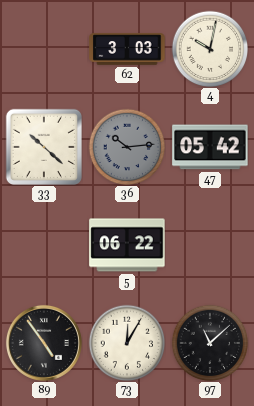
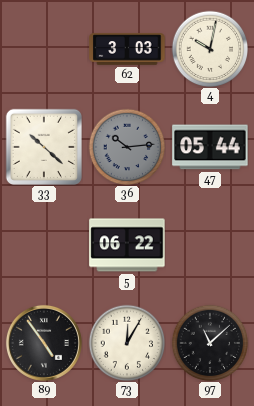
47: 05:42 -> 05:44
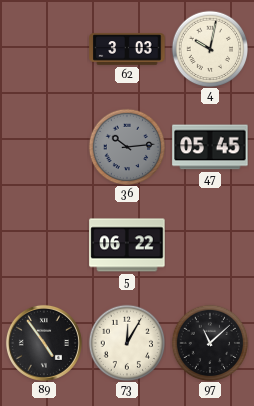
33: 10:22 -> none
47: 05:44 -> 05:45
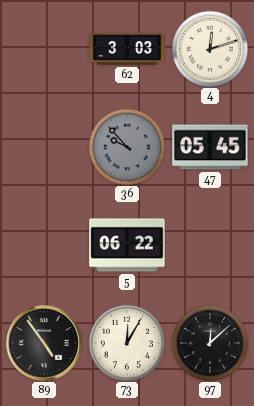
4: 10:02 -> 12:12
36: 10:14 -> 9:53
97: 11:08 -> 12:08
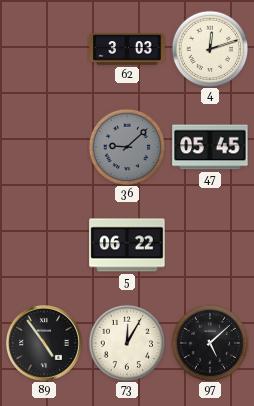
36: 9:53 -> 9:08
97: 12:08 -> 5:08
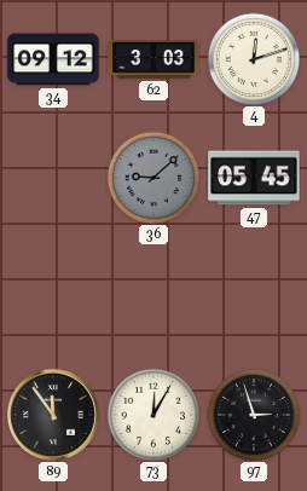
34: none -> 09:12
5: 06:22 -> none
89: 4:54 -> 11:54
97: 5:08 -> 2:57
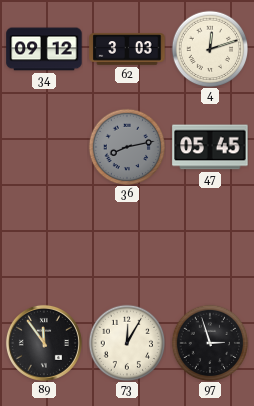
36: 9:08 -> 8:13
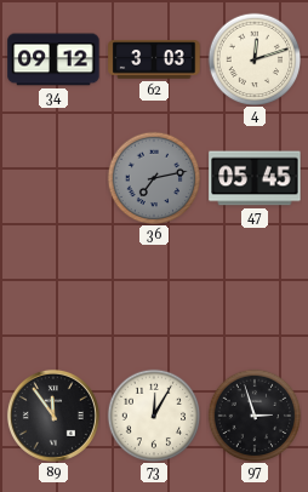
36: 8:13 -> 7:13
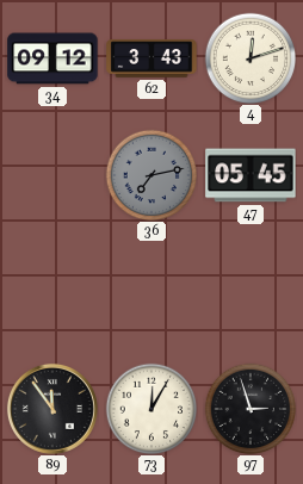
62: 3:03 -> 3:43
